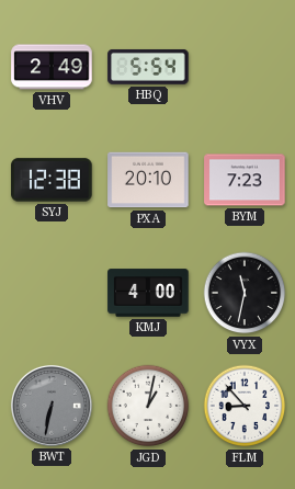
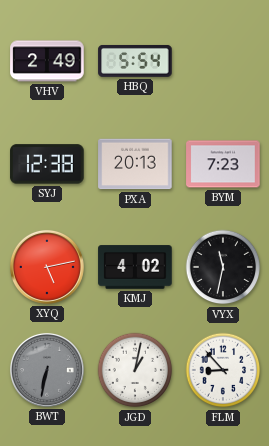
PXA: 20:10 -> 20:13
XYQ: none -> 5:13
KMJ: 4:00 -> 4:02
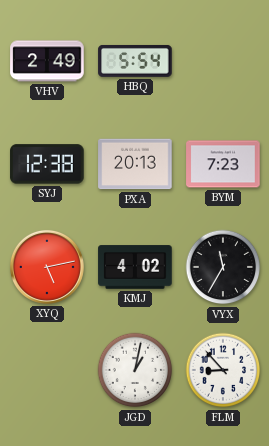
VYX: 11:32 -> 11:35
BWT: 6:32 -> none
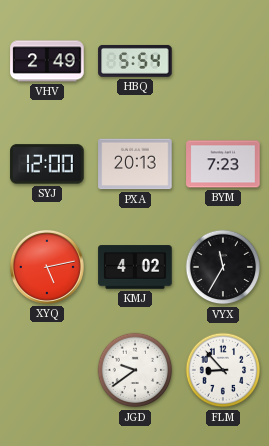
SYJ: 12:38 -> 12:00
JGD: 1:02 -> 9:39
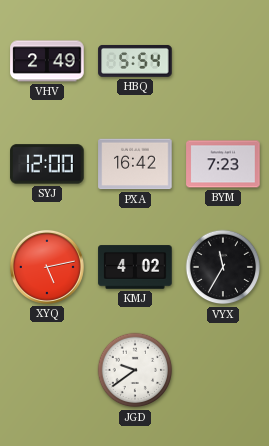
PXA: 20:13 -> 16:42
FLM: 8:53 -> none
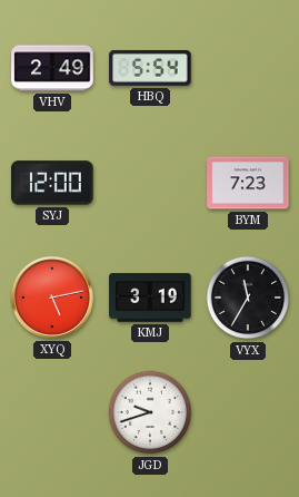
PXA: 16:42 -> none
KMJ: 4:02 -> 3:19
JGD: 9:39 -> 9:42
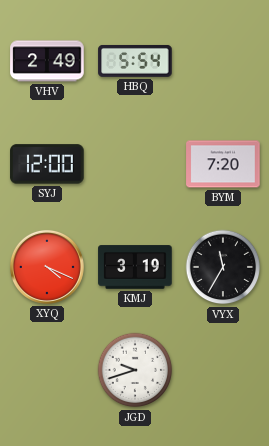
BYM: 7:23 -> 7:20
XYQ: 5:13 -> 4:19
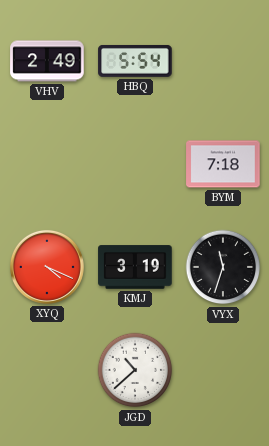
SYJ: 12:00 -> none
BYM: 7:20 -> 7:18
VYX: 11:35 -> 11:33
JGD: 9:42 -> 10:38
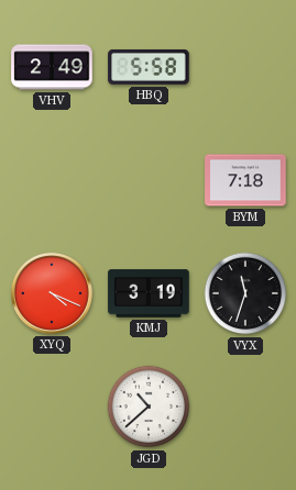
HBQ: 5:54 -> 5:58
